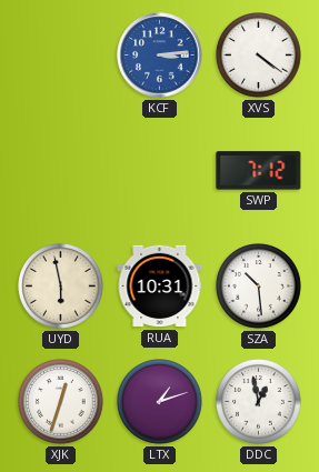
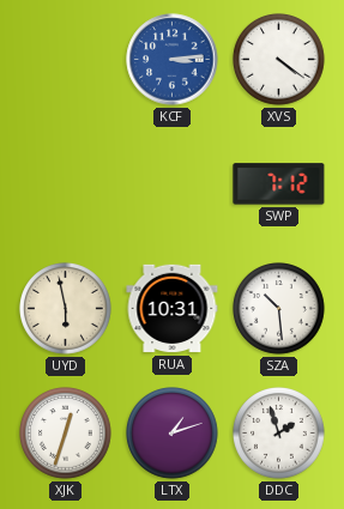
DDC: 12:58 -> 1:57
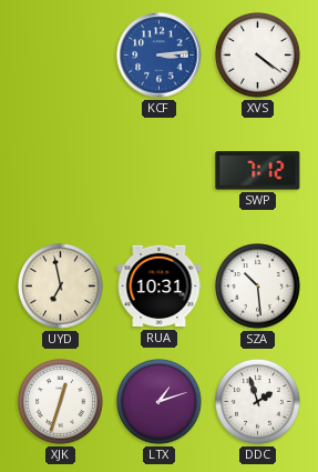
UYD: 5:58 -> 6:58
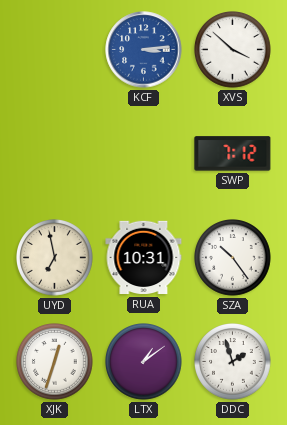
XVS: 4:21 -> 3:52
SZA: 10:29 -> 10:24
LTX: 1:12 -> 1:09
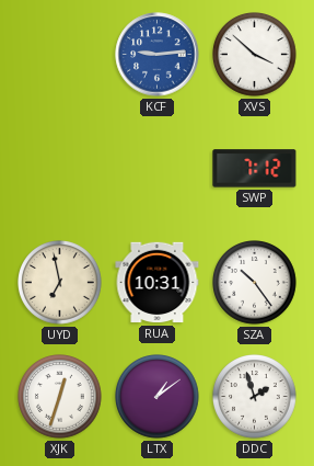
KCF: 3:14 -> 9:14
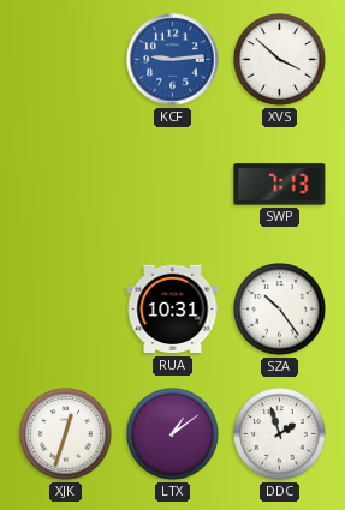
SWP: 7:12 -> 7:13
UYD: 6:58 -> none
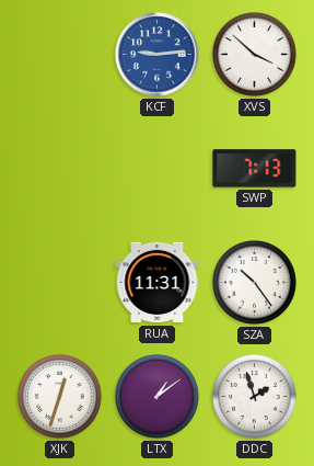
RUA: 10:31 -> 11:31
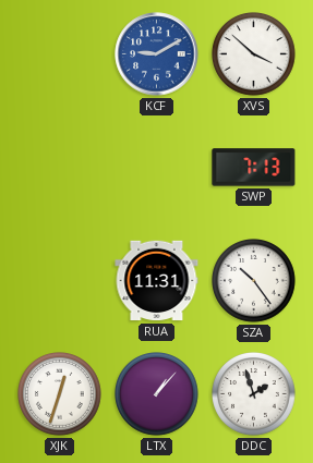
KCF: 9:14 -> 9:10
LTX: 1:09 -> 1:07
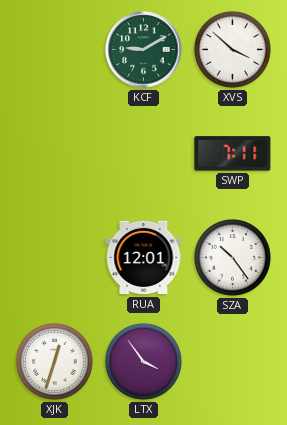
KCF dial: blue -> green
SWP: 7:13 -> 7:11
RUA: 11:31 -> 12:01
LTX: 1:07 -> 3:54
DDC: 1:57 -> none
